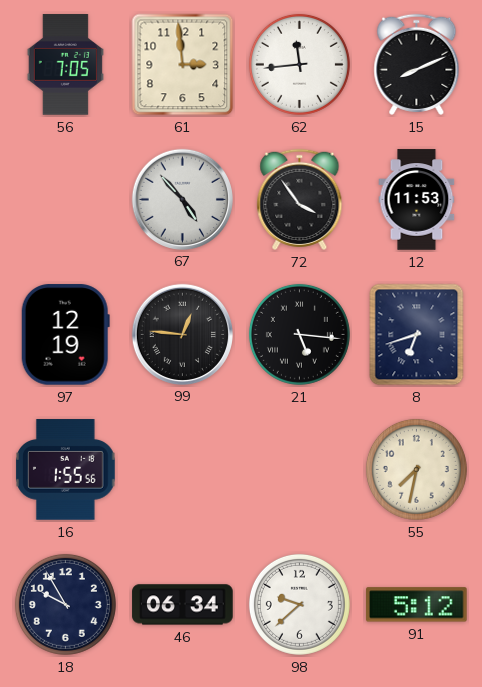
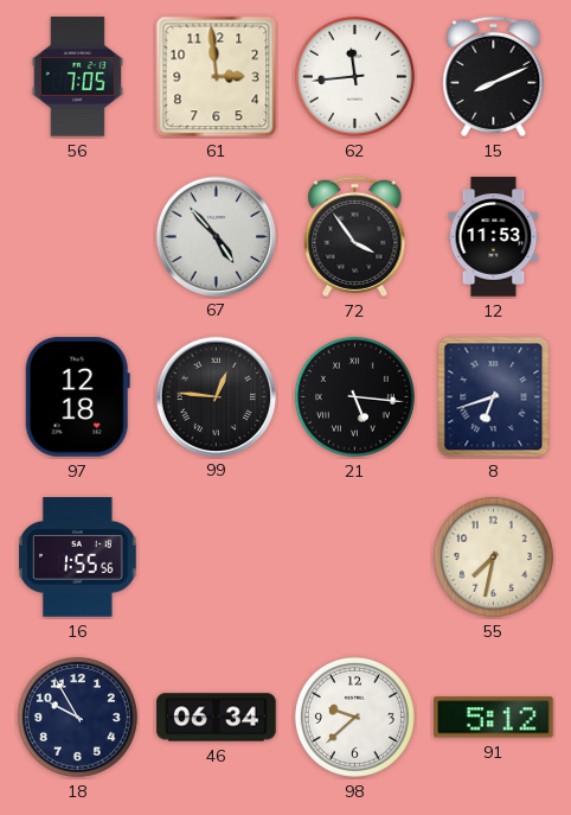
97: 12:19 -> 12:18
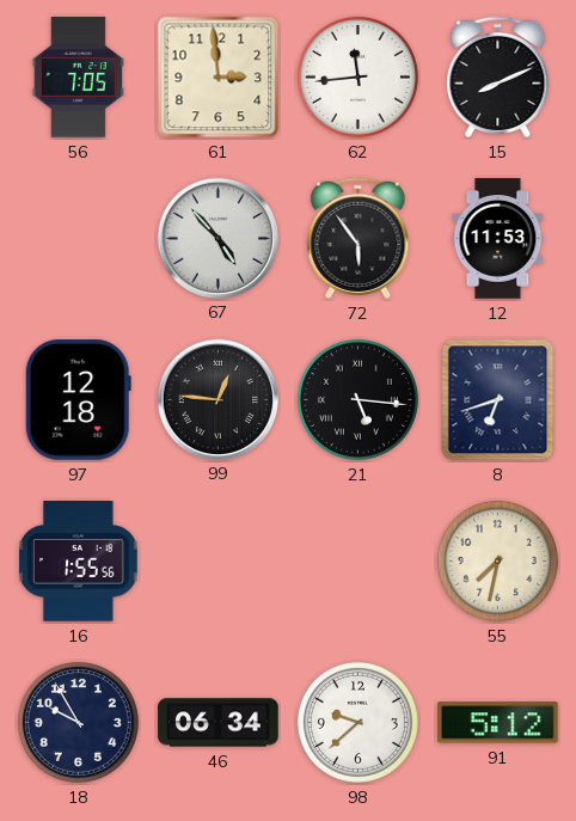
72: 3:54 -> 5:54
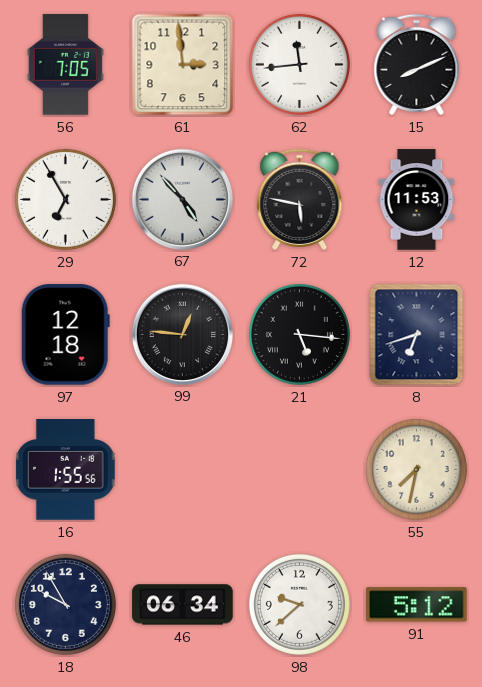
29: none -> 6:55
72: 5:54 -> 5:47
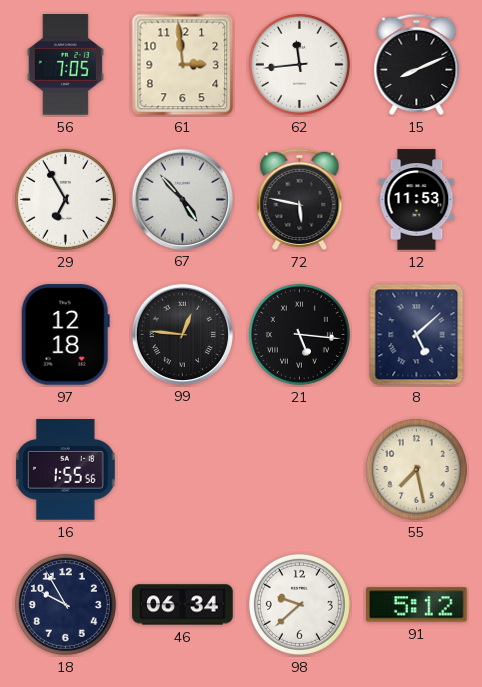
8: 6:42 -> 5:08
55: 7:32 -> 7:28
